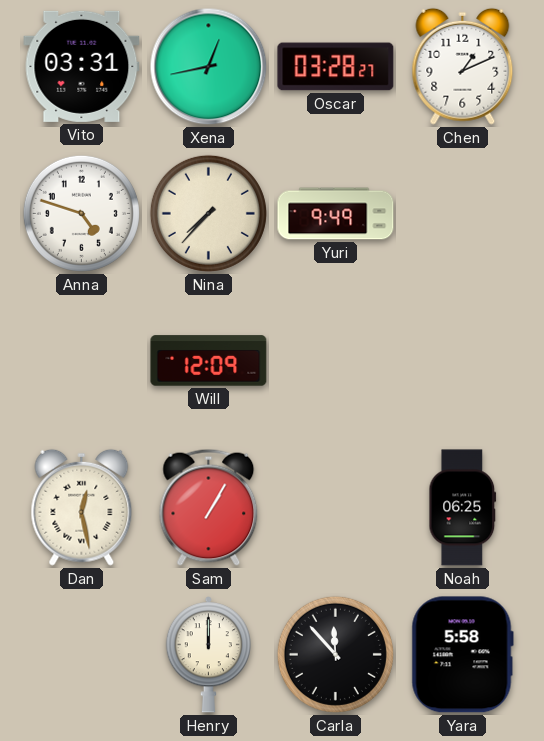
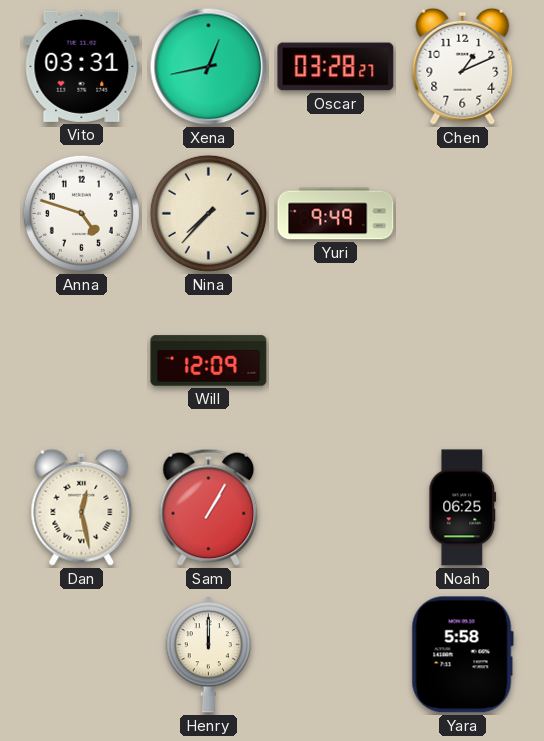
Carla: 11:53 -> none
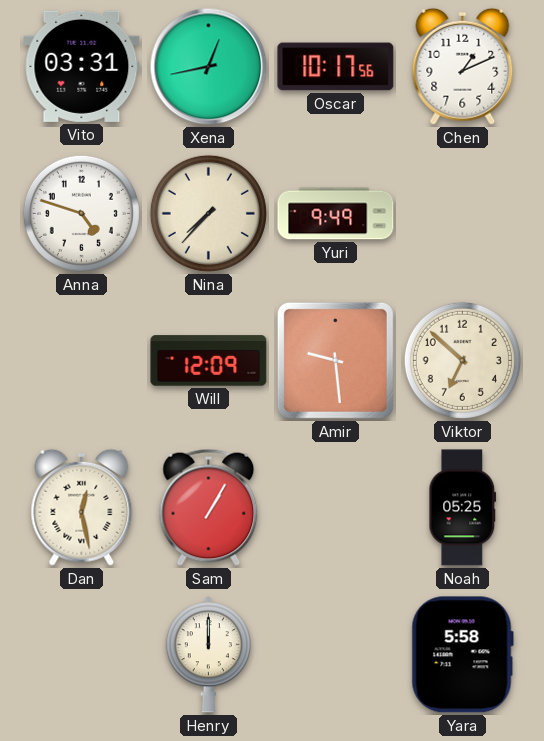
Oscar: 03:28 -> 10:17
Amir: none -> 9:29
Viktor: none -> 6:52
Noah: 06:25 -> 05:25
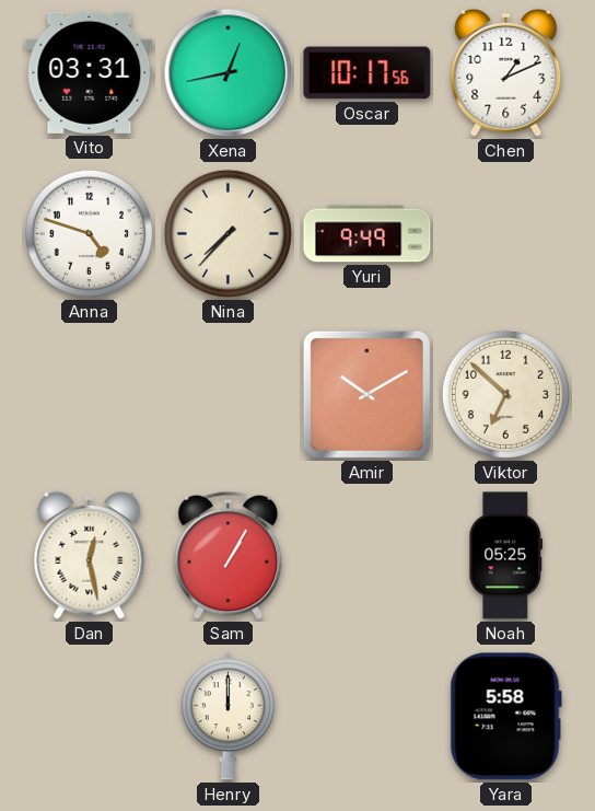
Will: 12:09 -> none
Amir: 9:29 -> 10:10
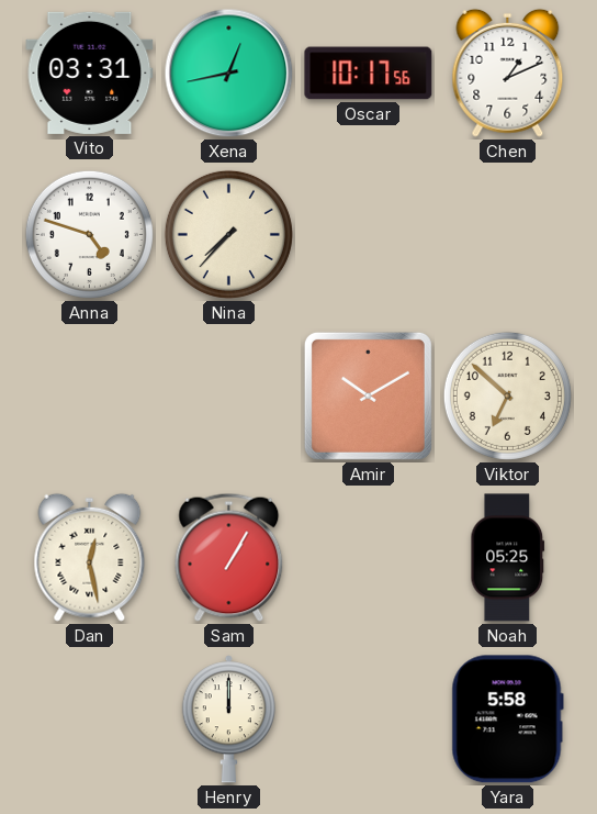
Yuri: 9:49 -> none
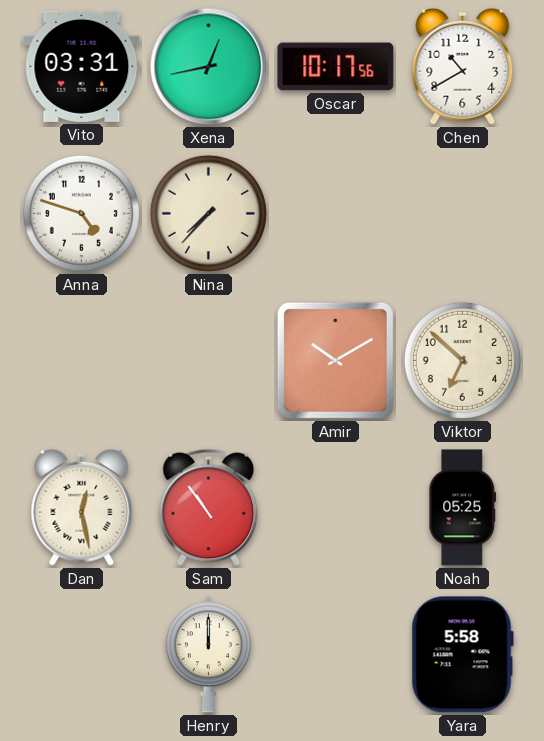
Chen: 1:11 -> 10:40
Sam: 1:05 -> 10:54
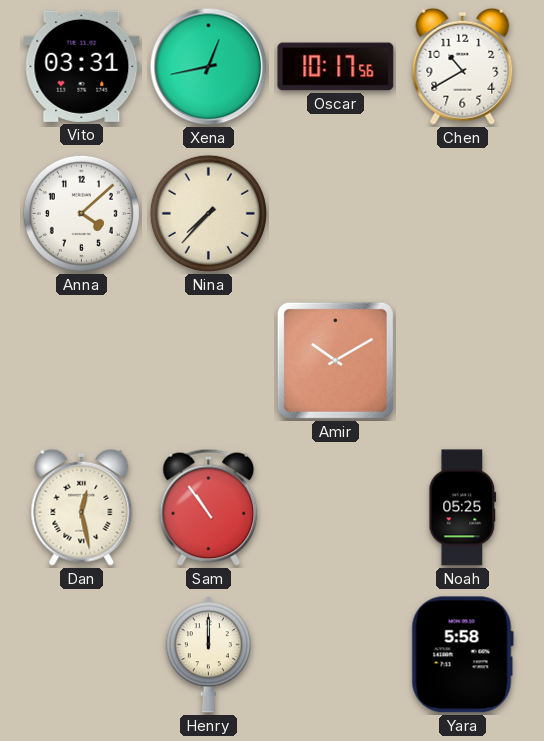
Anna: 4:48 -> 4:08
Viktor: 6:52 -> none
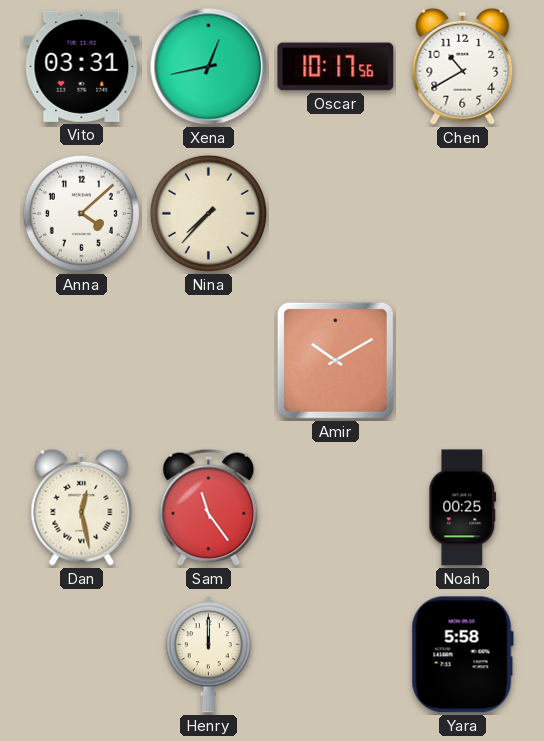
Sam: 10:54 -> 11:24
Noah: 05:25 -> 00:25
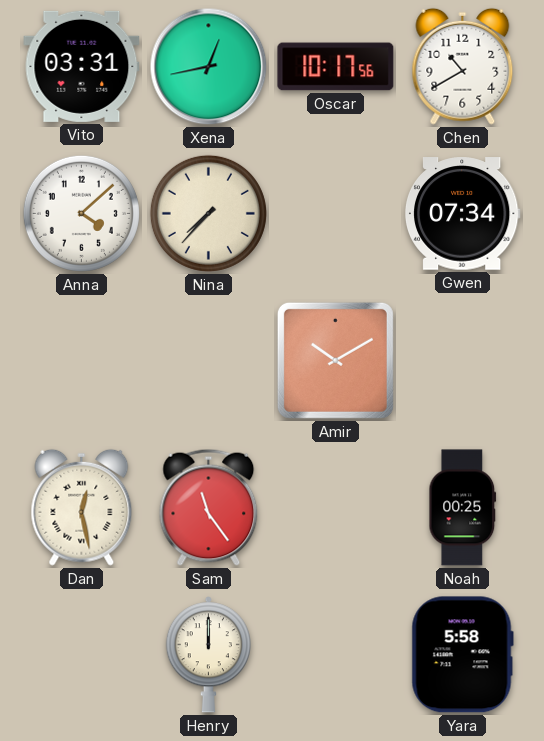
Gwen: none -> 07:34
